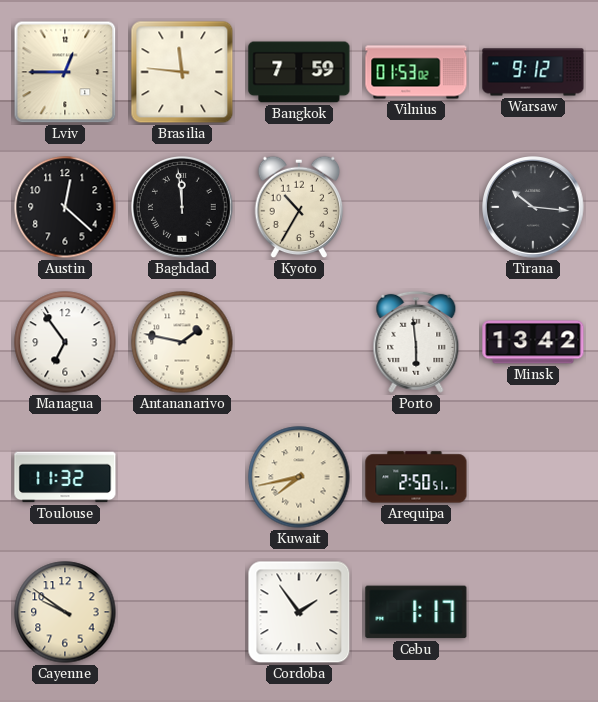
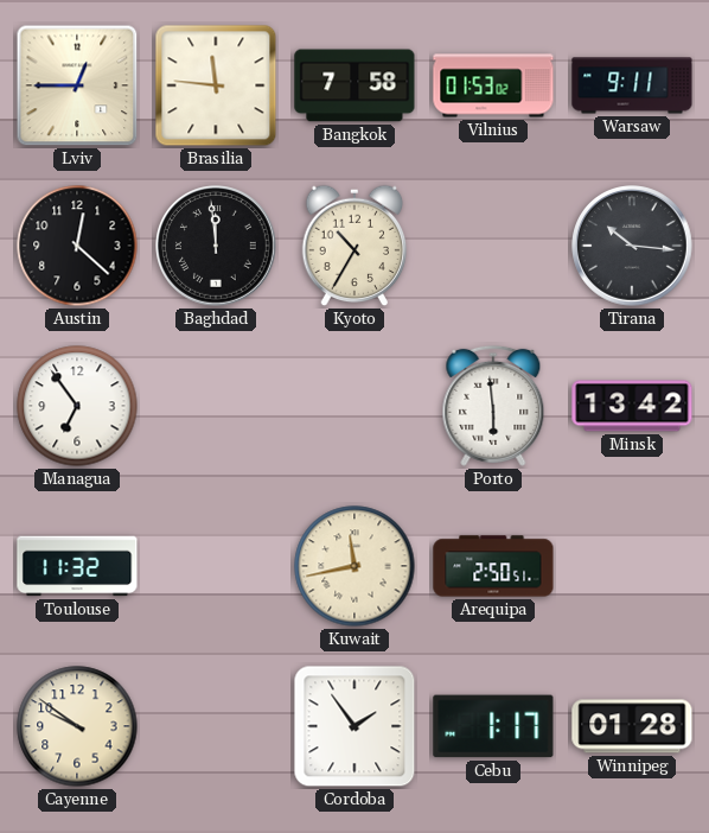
Bangkok: 7:59 -> 7:58
Warsaw: 9:12 -> 9:11
Antananarivo: 1:47 -> none
Kuwait: 7:43 -> 11:43
Winnipeg: none -> 01:28
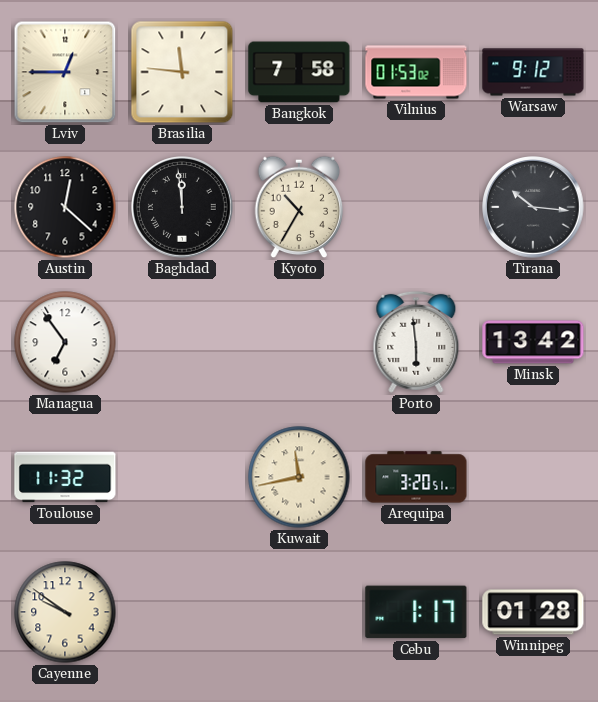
Warsaw: 9:11 -> 9:12
Arequipa: 2:50 -> 3:20
Cordoba: 1:54 -> none
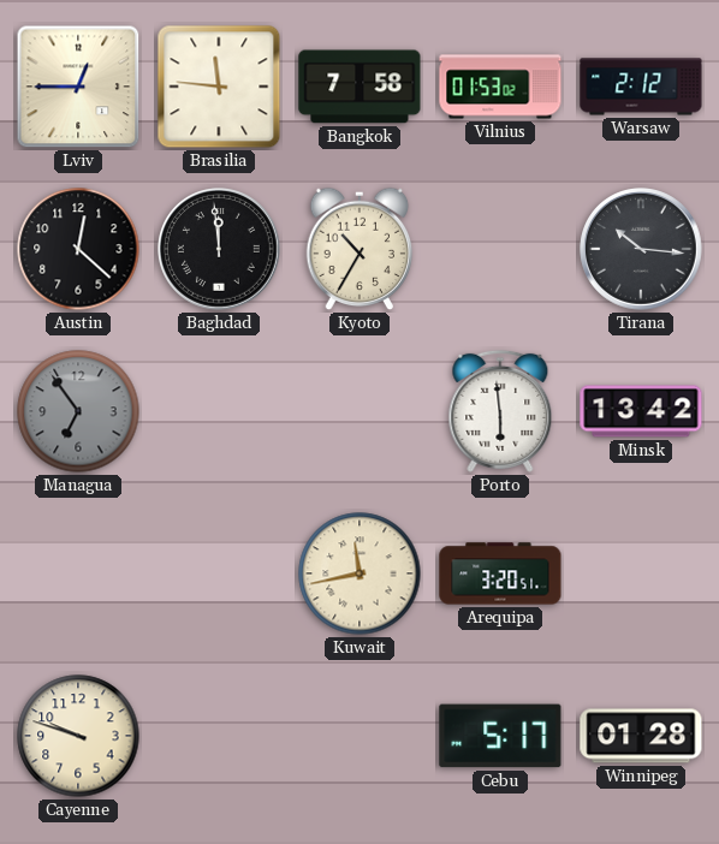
Warsaw: 9:12 -> 2:12
Managua dial: white -> grey
Toulouse: 11:32 -> none
Cayenne: 9:51 -> 9:48
Cebu: 1:17 -> 5:17
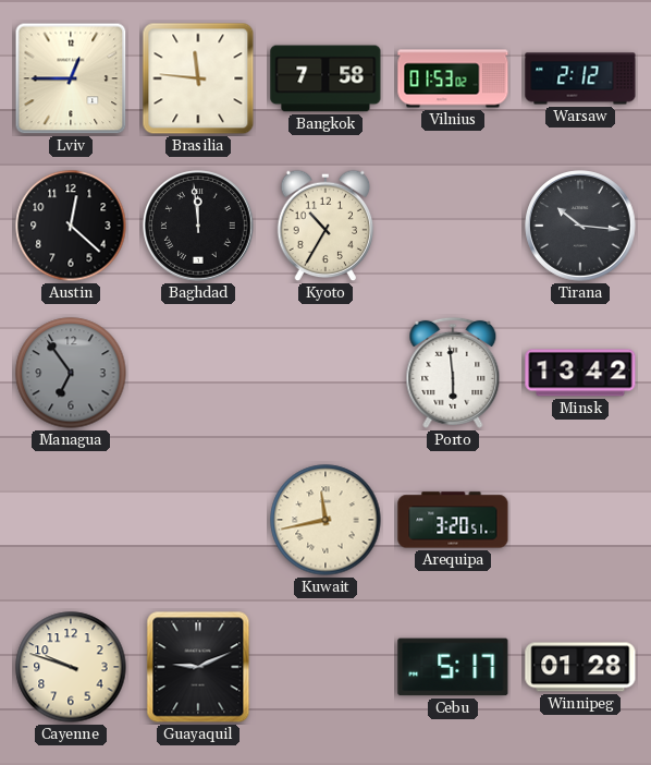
Guayaquil: none -> 9:11
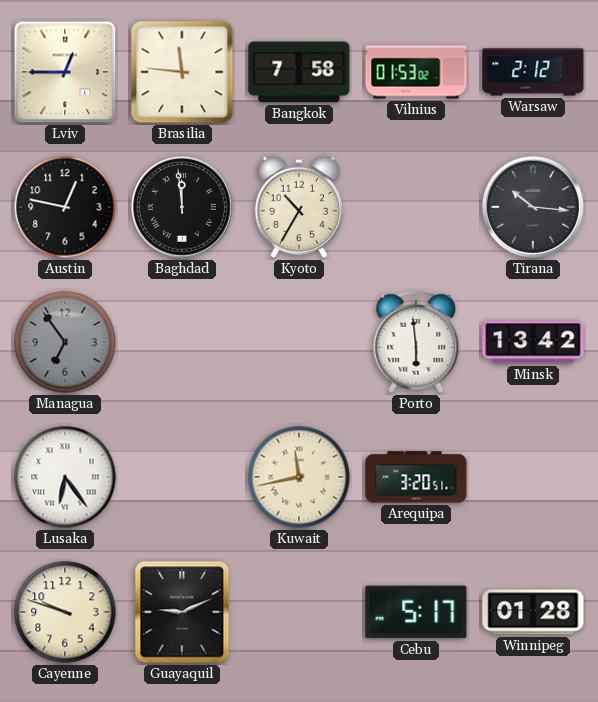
Austin: 12:22 -> 12:47
Lusaka: none -> 6:24
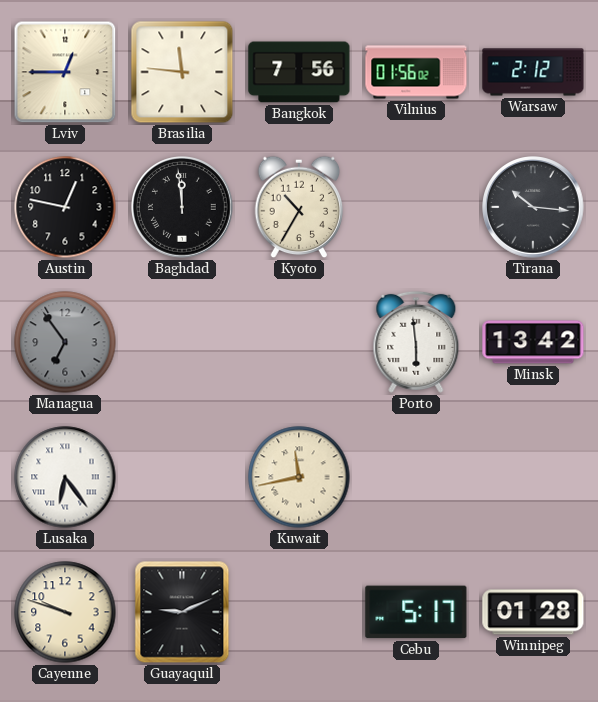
Bangkok: 7:58 -> 7:56
Vilnius: 01:53 -> 01:56
Arequipa: 3:20 -> none
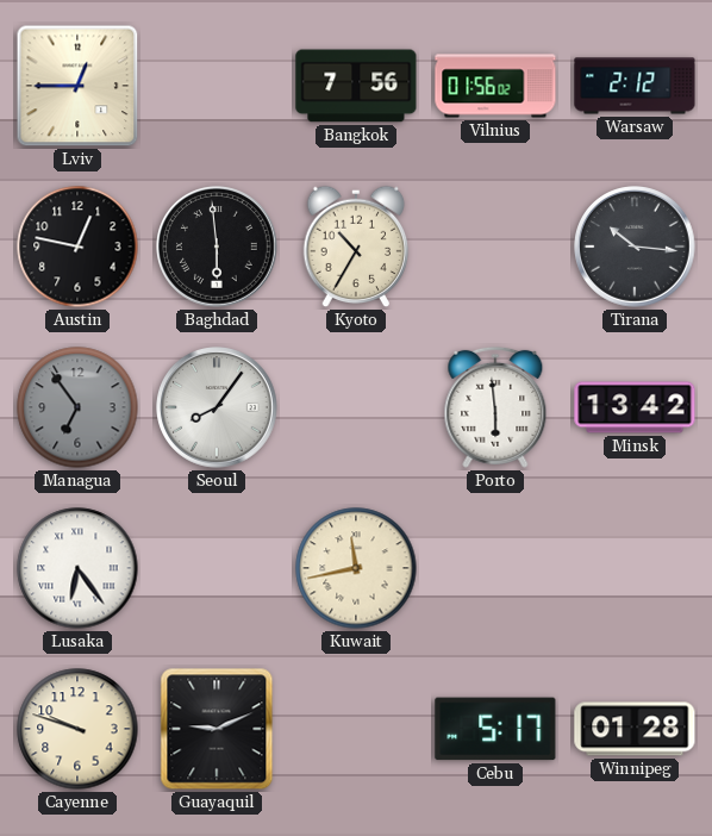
Brasilia: 11:46 -> none
Baghdad: 11:59 -> 5:59
Seoul: none -> 8:06
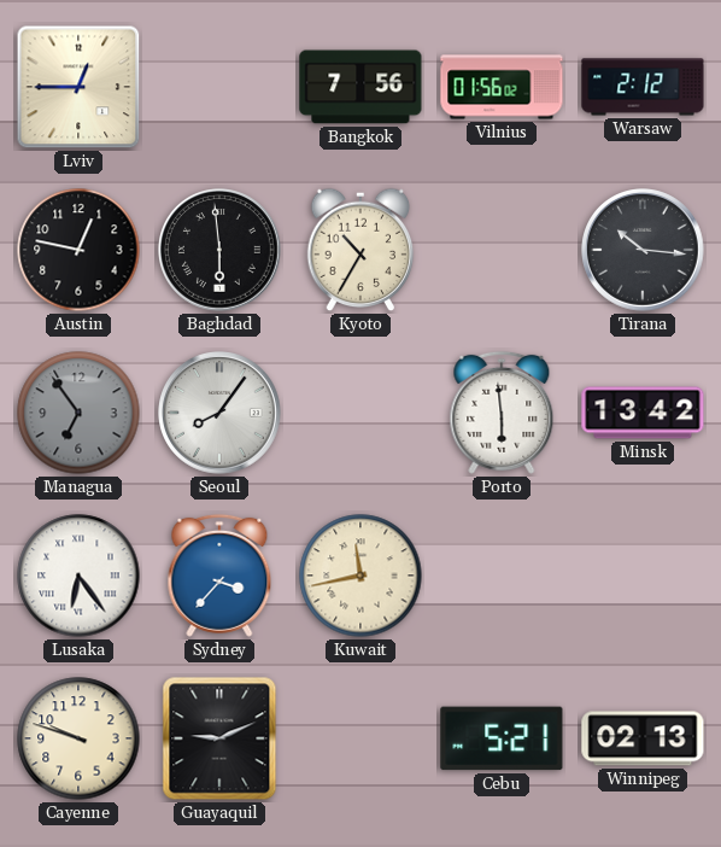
Sydney: none -> 3:37
Cebu: 5:17 -> 5:21
Winnipeg: 01:28 -> 02:13
